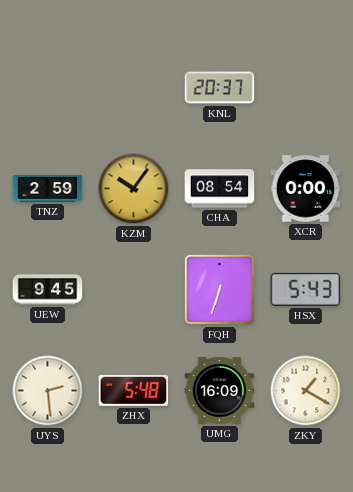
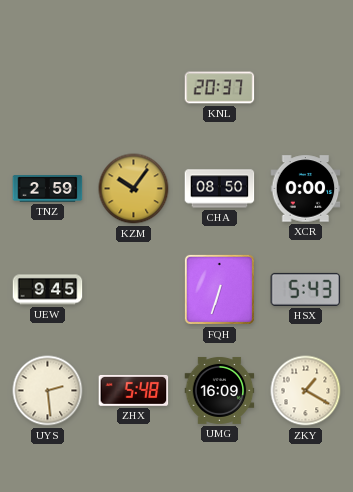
CHA: 08:54 -> 08:50
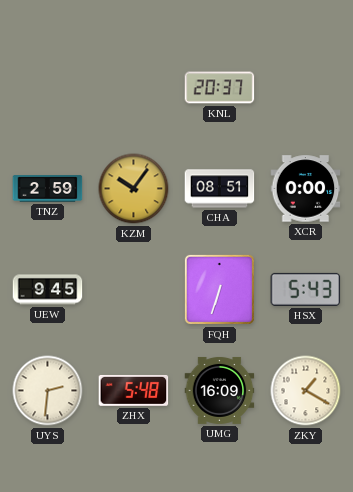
CHA: 08:50 -> 08:51
UYS: 2:29 -> 2:31
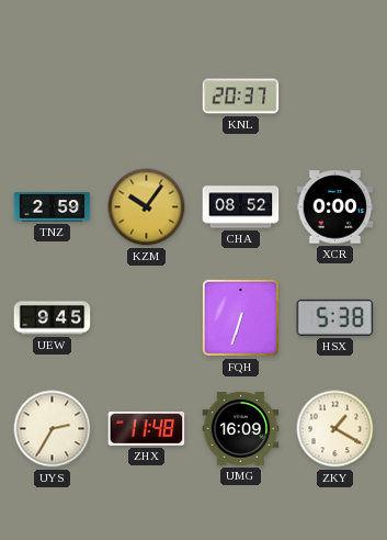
CHA: 08:51 -> 08:52
HSX: 5:43 -> 5:38
UYS: 2:31 -> 2:35
ZHX: 5:48 -> 11:48
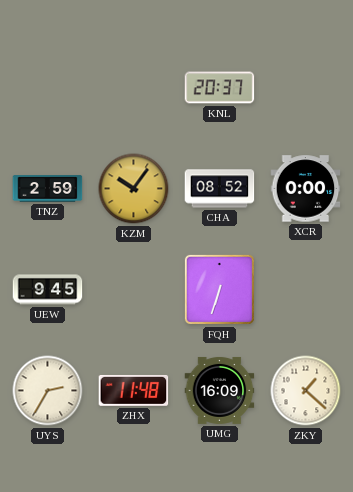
HSX: 5:38 -> none
ZKY: 1:20 -> 1:22
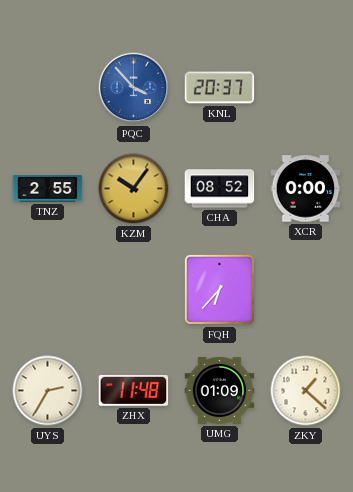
PQC: none -> 3:53
TNZ: 2:59 -> 2:55
UEW: 9:45 -> none
FQH: 6:33 -> 6:37
UMG: 16:09 -> 01:09
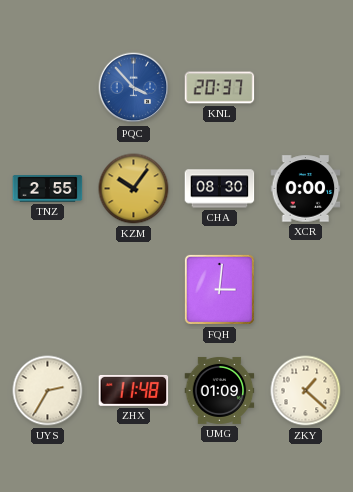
CHA: 08:52 -> 08:30
FQH: 6:37 -> 3:01
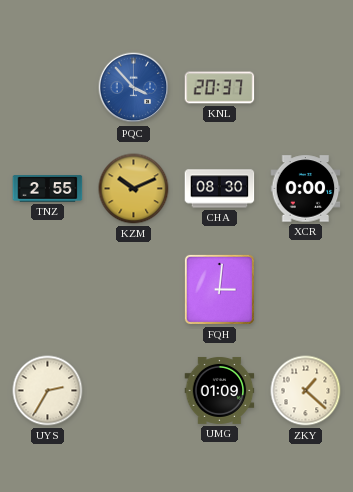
KZM: 10:06 -> 10:11
ZHX: 11:48 -> none
